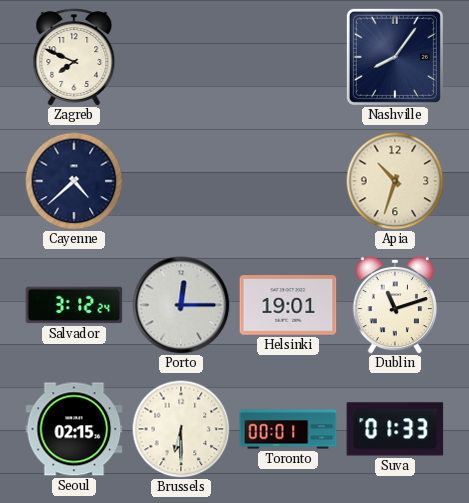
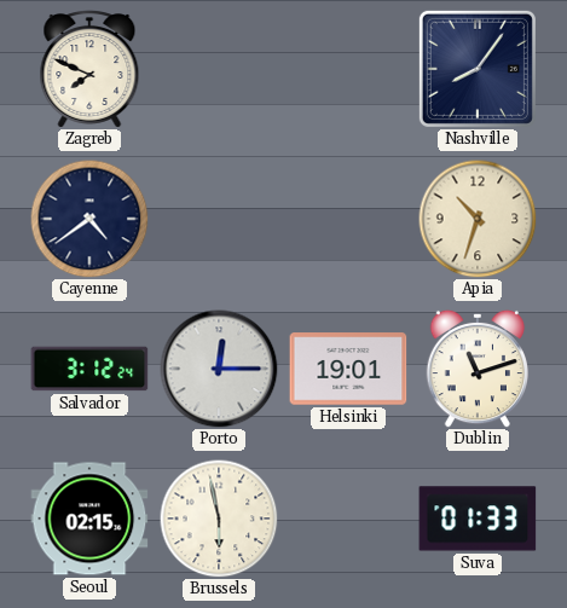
Cayenne: 4:38 -> 4:39
Brussels: 6:30 -> 5:58
Toronto: 00:01 -> none
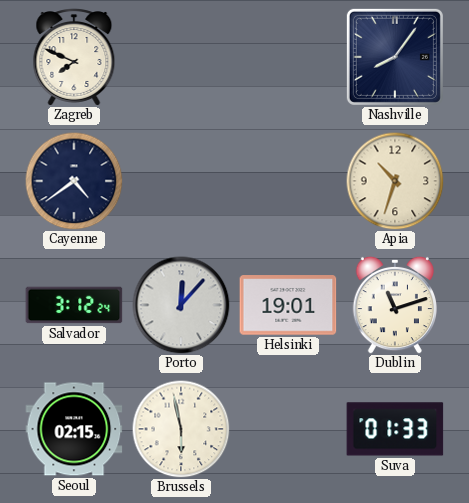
Porto: 12:15 -> 12:07
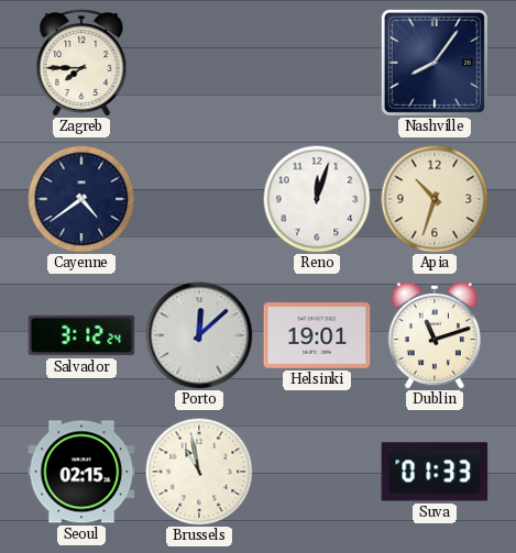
Zagreb: 7:49 -> 7:45
Reno: none -> 12:03
Porto: 12:07 -> 12:08
Brussels: 5:58 -> 10:58
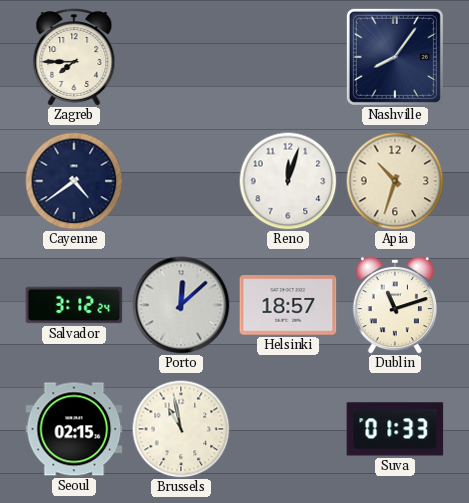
Helsinki: 19:01 -> 18:57
